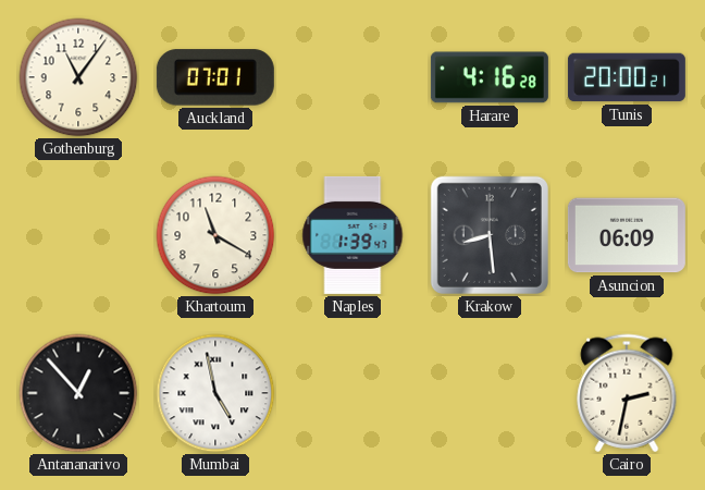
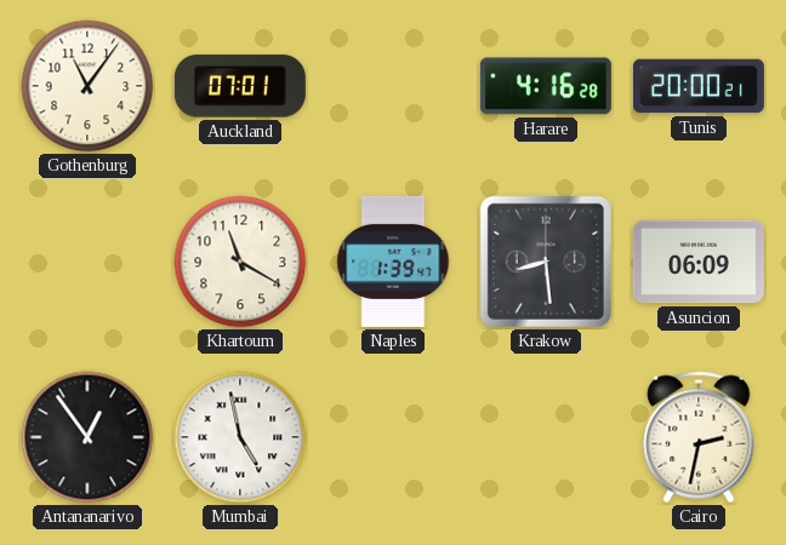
Antananarivo: 12:53 -> 12:54
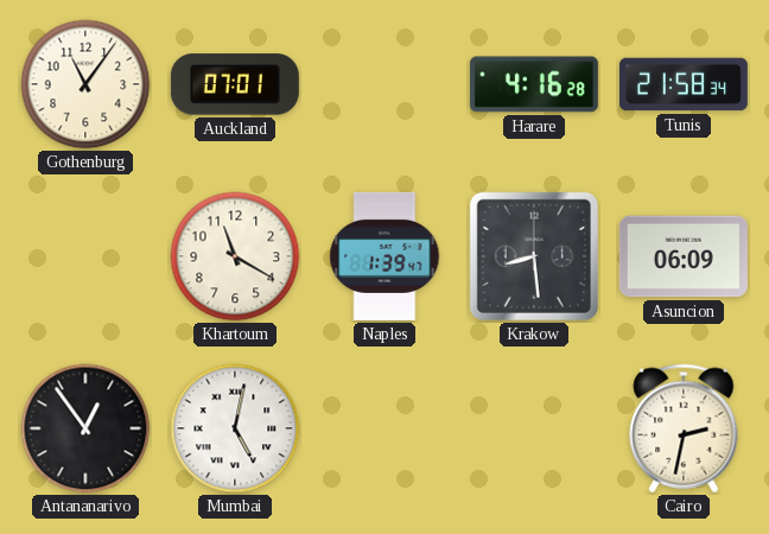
Tunis: 20:00 -> 21:58
Mumbai: 4:58 -> 5:02
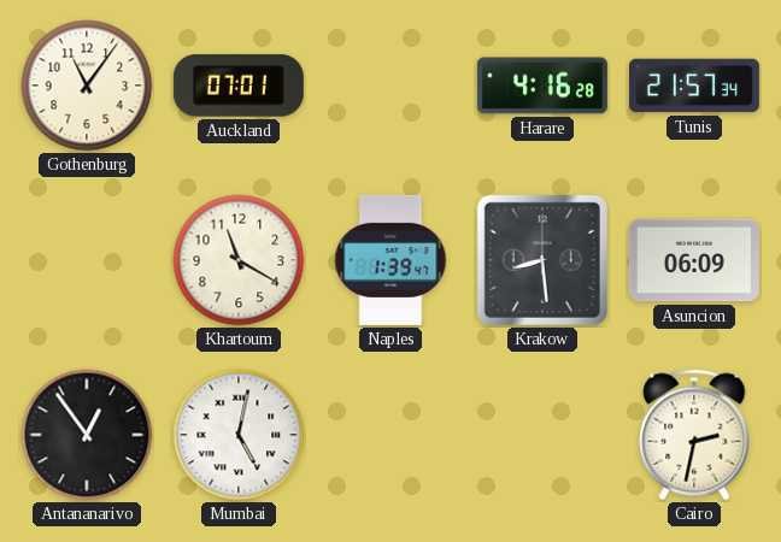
Tunis: 21:58 -> 21:57
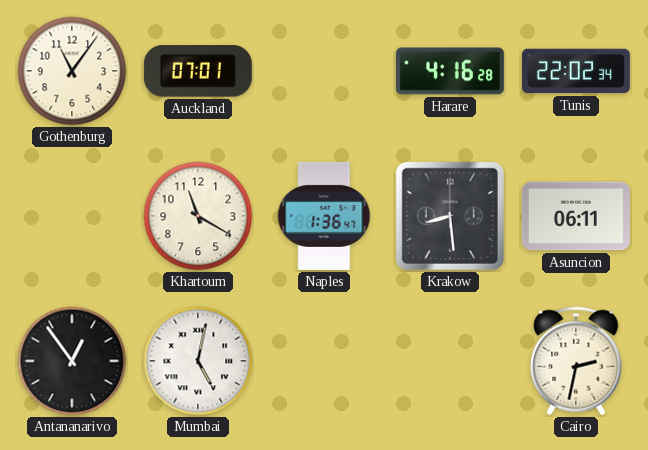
Tunis: 21:57 -> 22:02
Naples: 1:39 -> 1:36
Asuncion: 06:09 -> 06:11
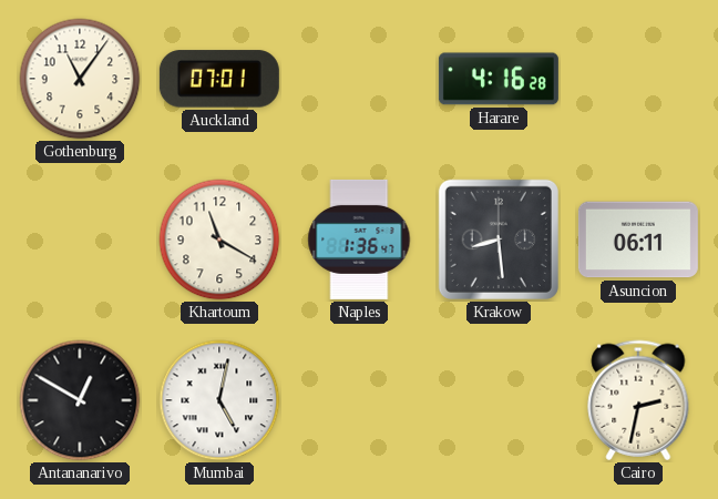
Tunis: 22:02 -> none
Antananarivo: 12:54 -> 12:50
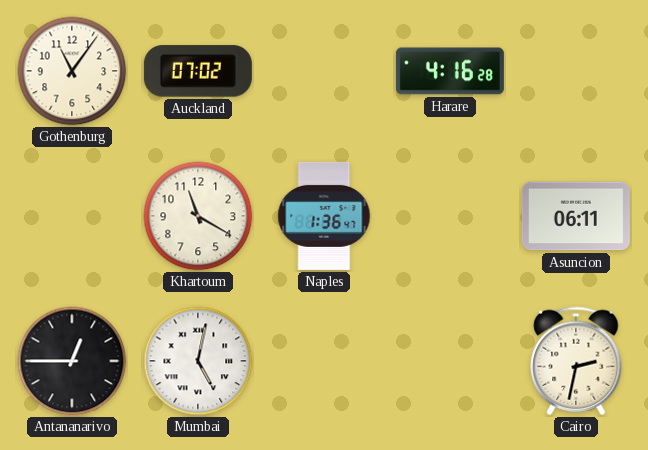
Auckland: 07:01 -> 07:02
Krakow: 8:29 -> none
Antananarivo: 12:50 -> 12:45
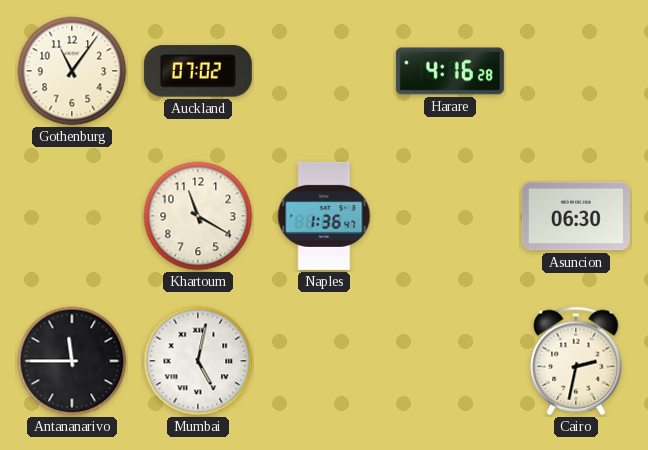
Asuncion: 06:11 -> 06:30
Antananarivo: 12:45 -> 11:45
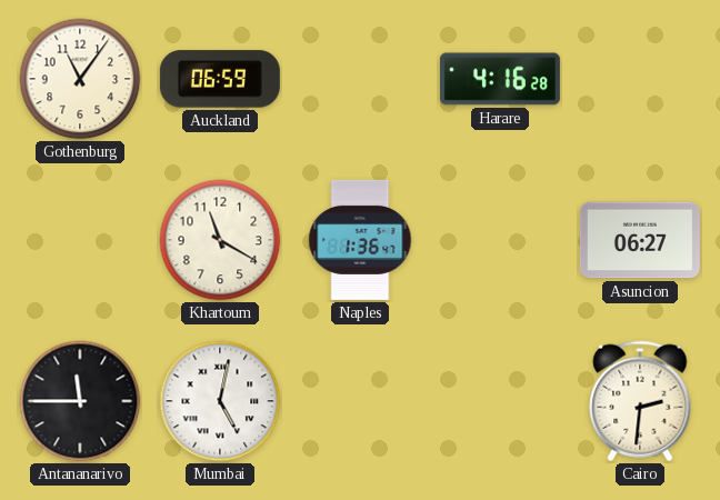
Auckland: 07:02 -> 06:59
Asuncion: 06:30 -> 06:27
Cairo: 2:32 -> 2:31
